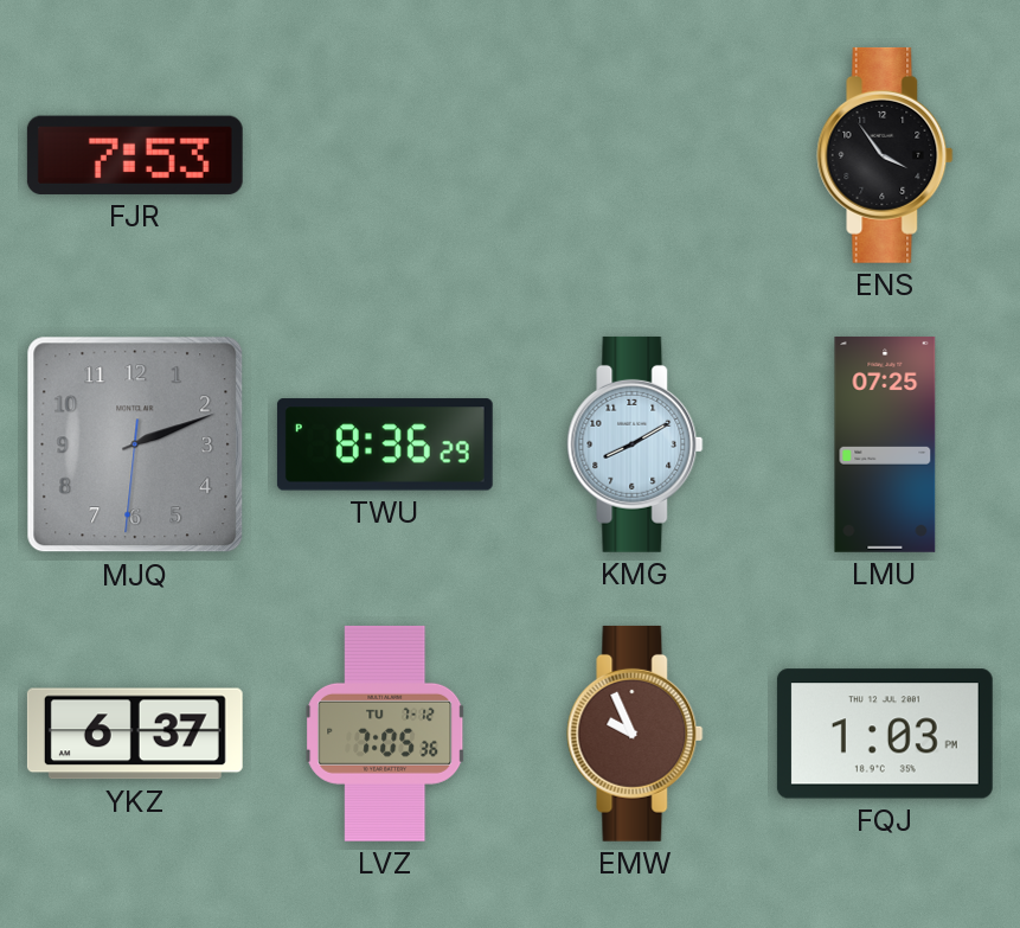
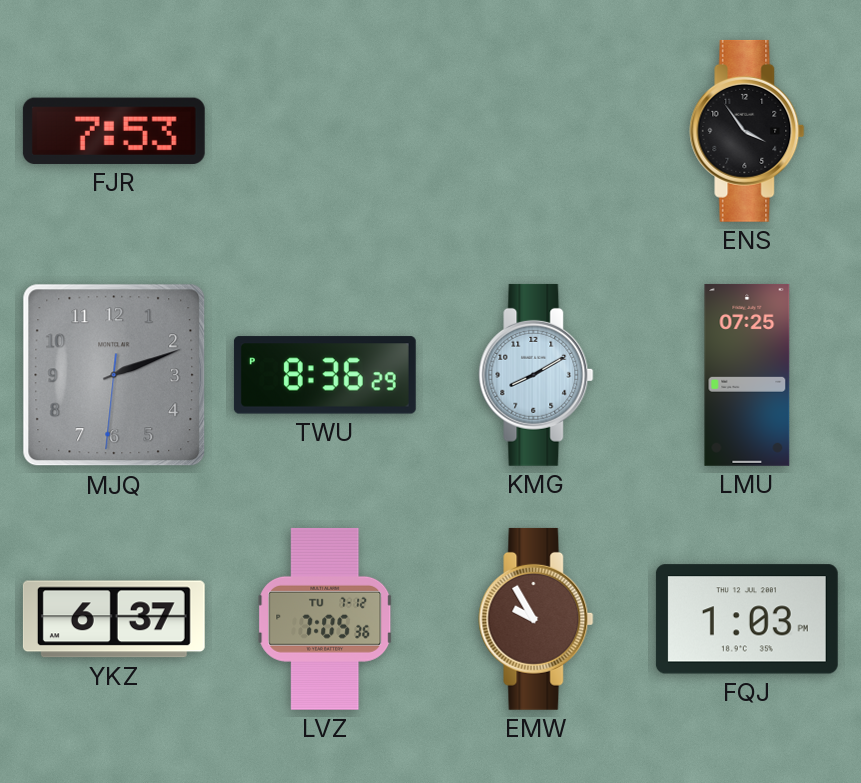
EMW: 9:56 -> 9:55
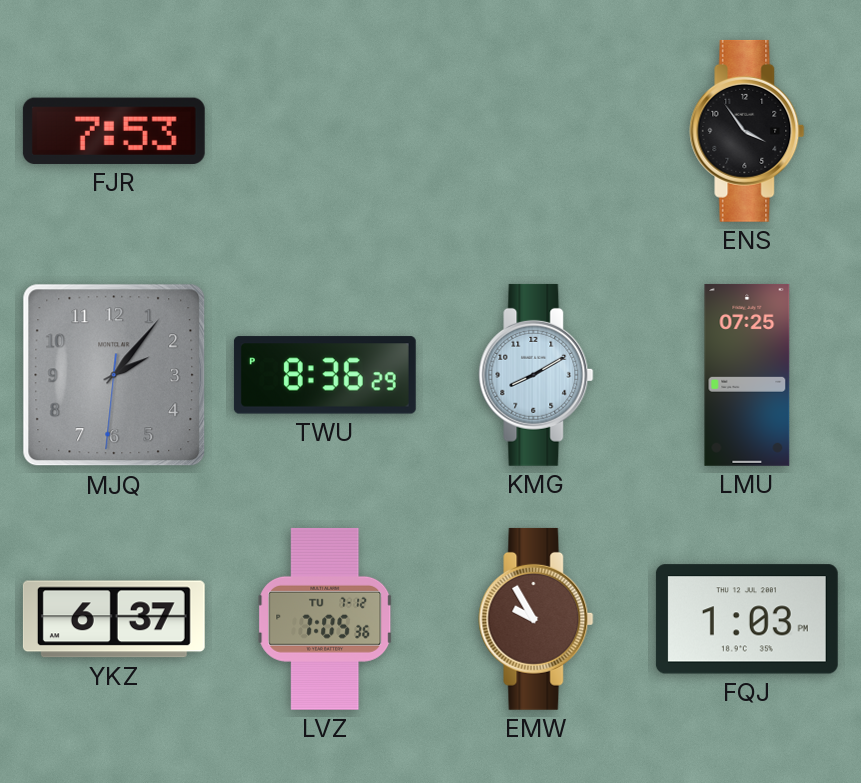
MJQ: 2:11 -> 2:06
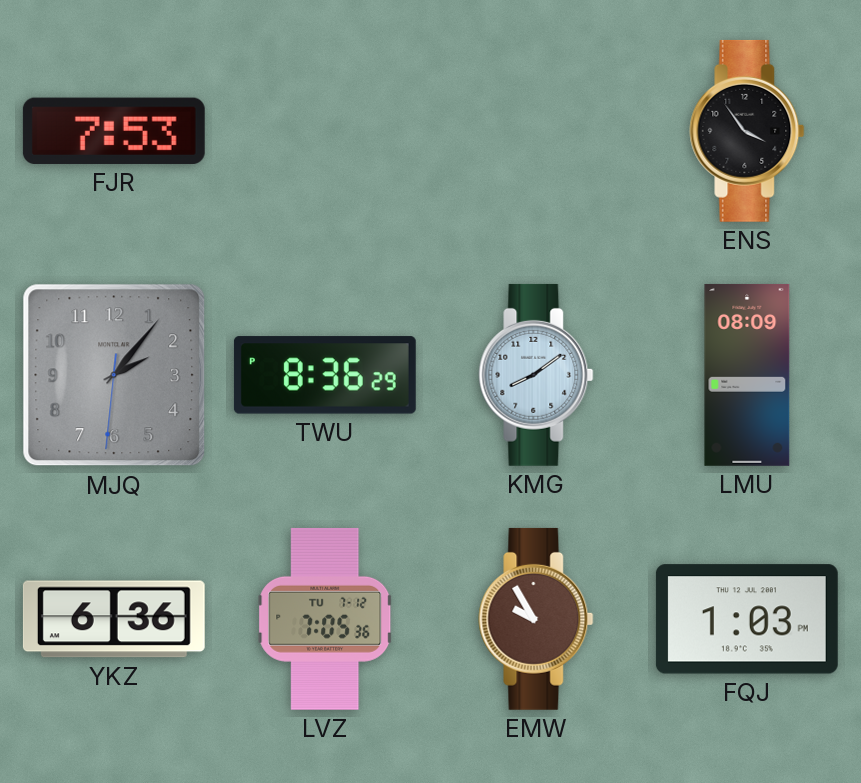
KMG: 8:10 -> 8:09
LMU: 07:25 -> 08:09
YKZ: 6:37 -> 6:36
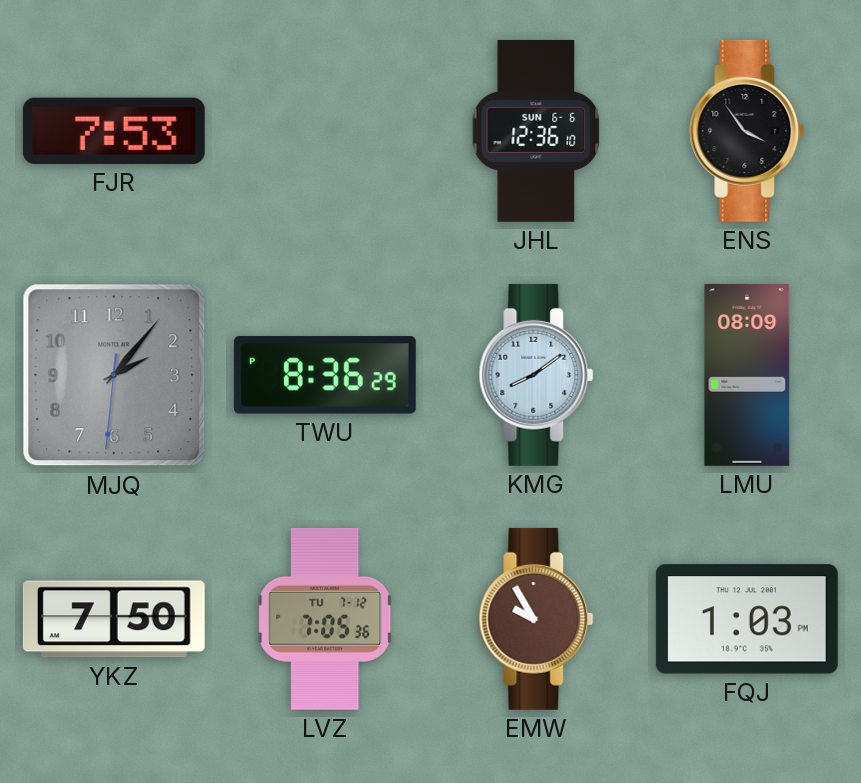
JHL: none -> 12:36
YKZ: 6:36 -> 7:50
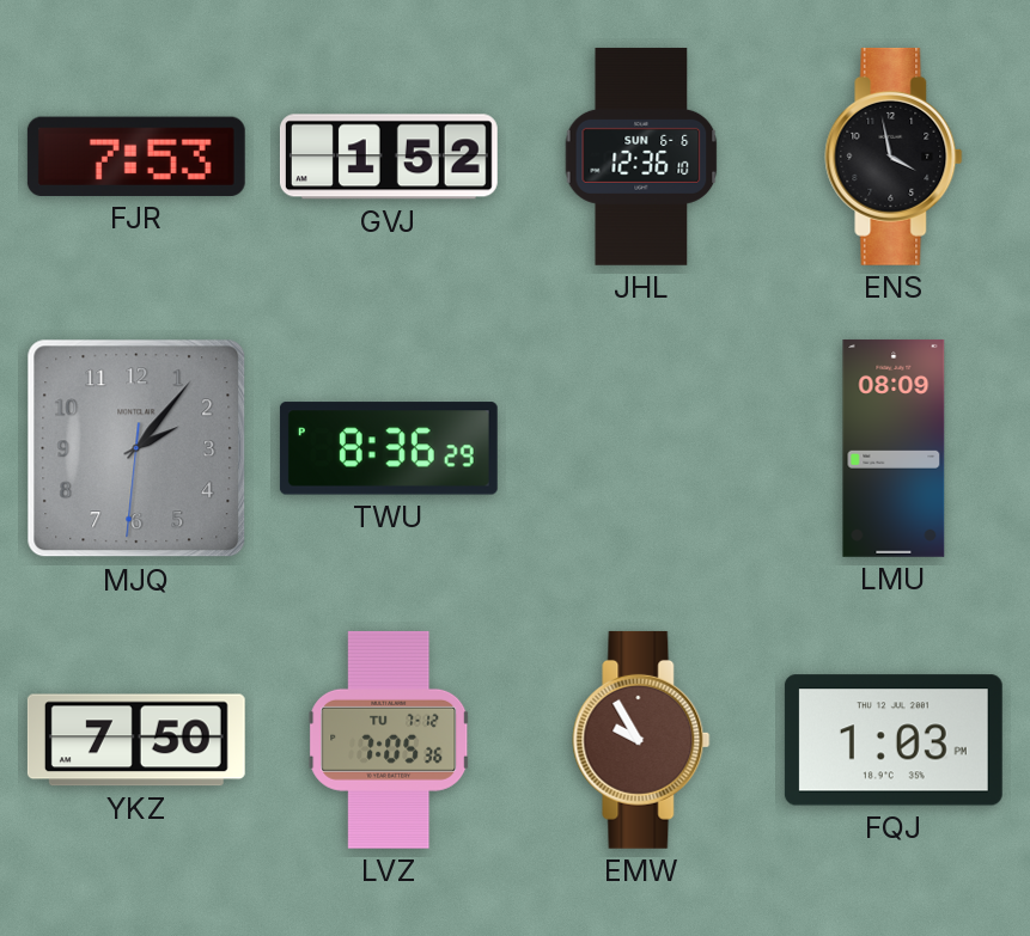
GVJ: none -> 1:52
ENS: 3:54 -> 3:58
KMG: 8:09 -> none
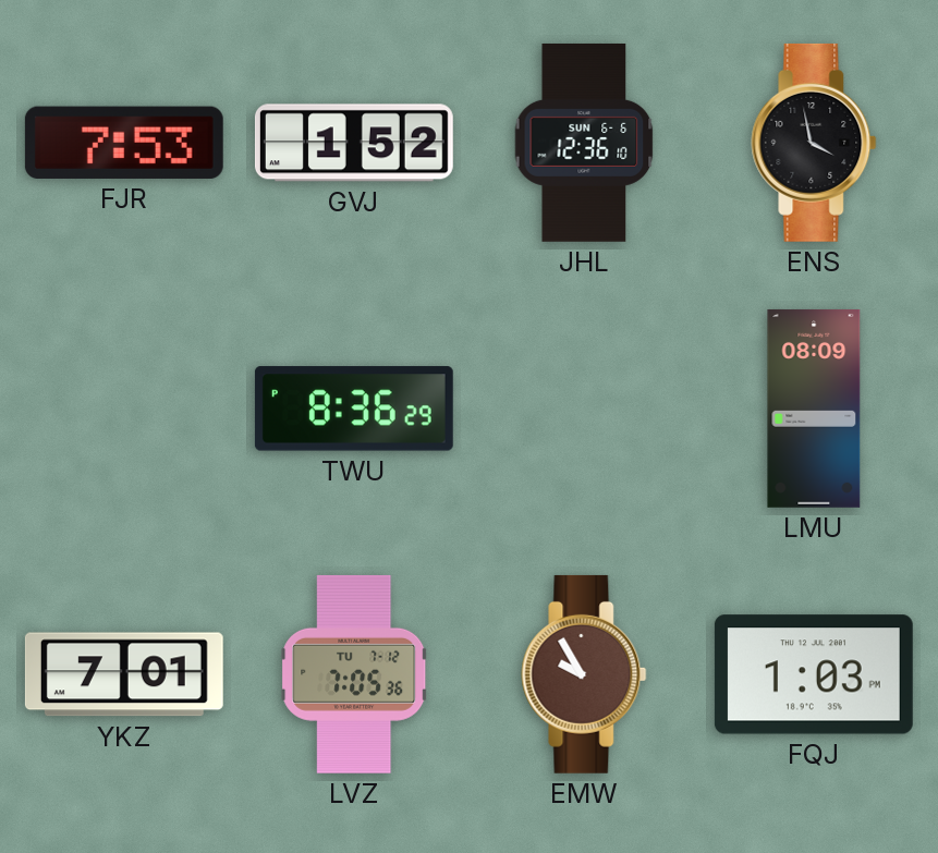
MJQ: 2:06 -> none
YKZ: 7:50 -> 7:01
